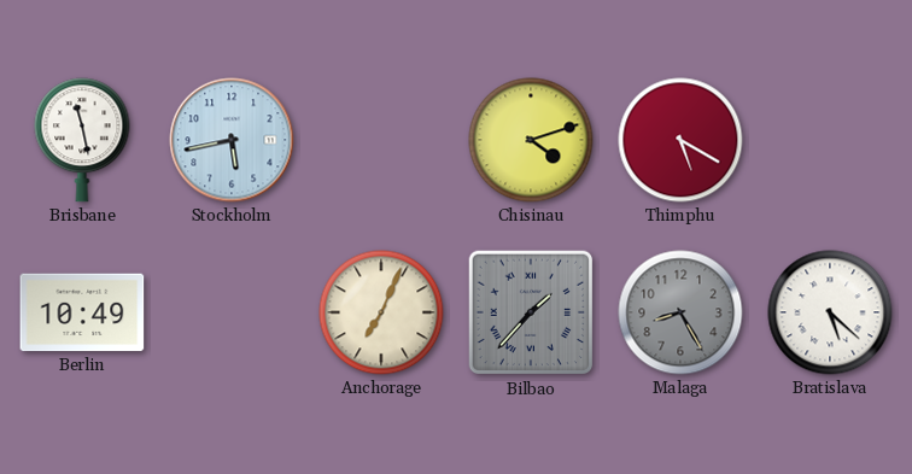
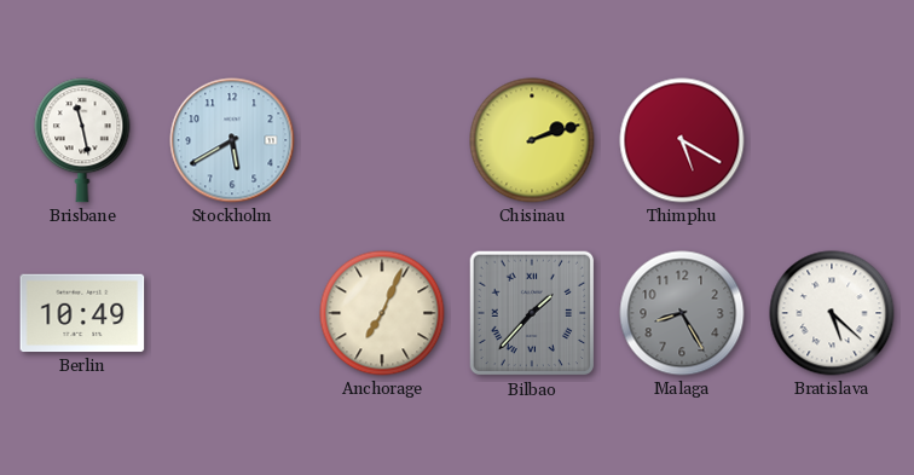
Stockholm: 5:43 -> 5:40
Chisinau: 4:12 -> 2:12
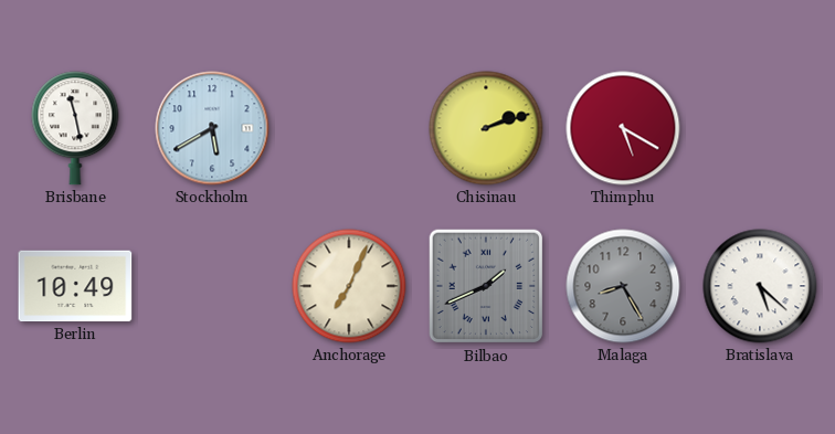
Bilbao: 1:37 -> 1:41
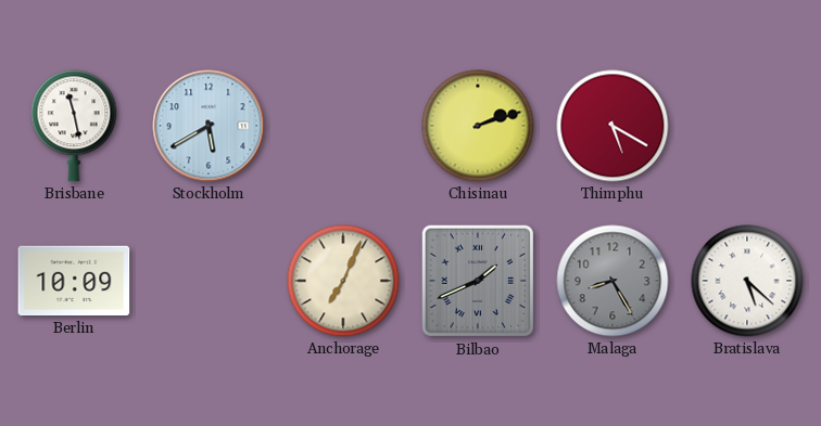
Berlin: 10:49 -> 10:09
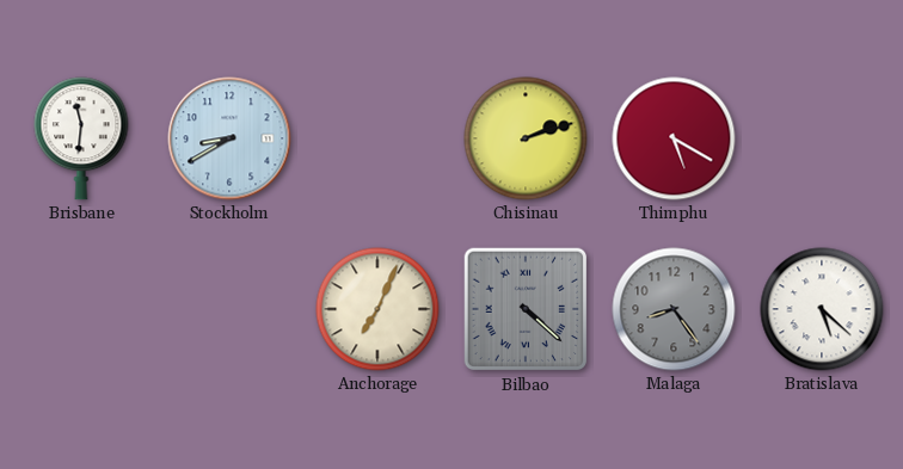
Brisbane: 11:28 -> 11:31
Stockholm: 5:40 -> 8:40
Berlin: 10:09 -> none
Bilbao: 1:41 -> 4:22
Malaga: 8:25 -> 8:24
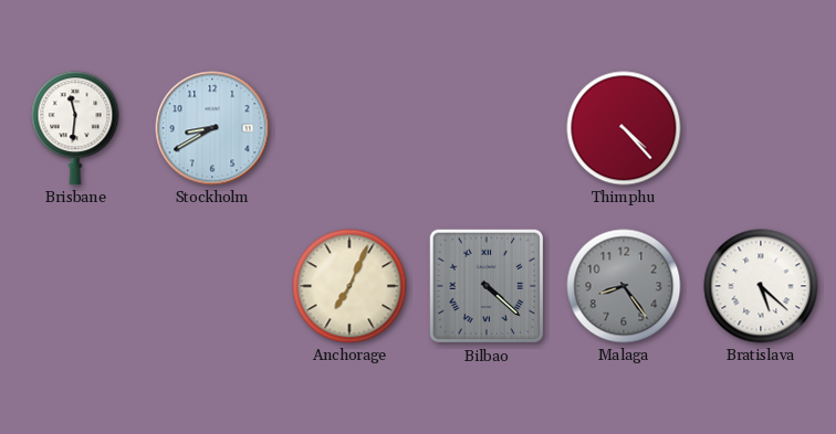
Chisinau: 2:12 -> none
Thimphu: 5:20 -> 4:23
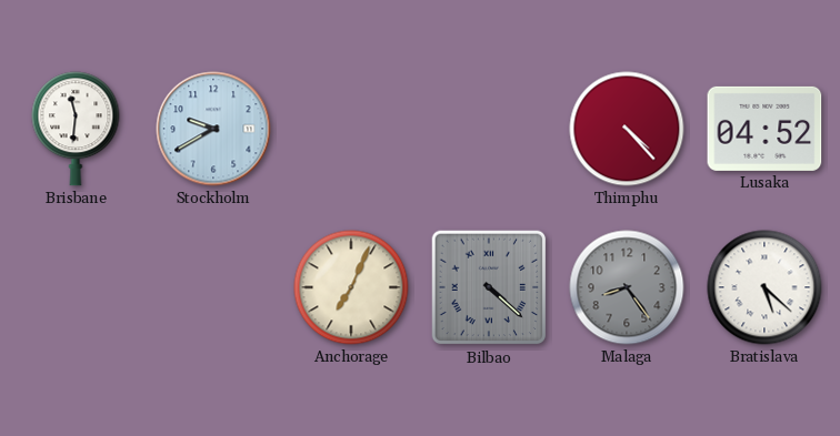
Stockholm: 8:40 -> 9:40
Lusaka: none -> 04:52
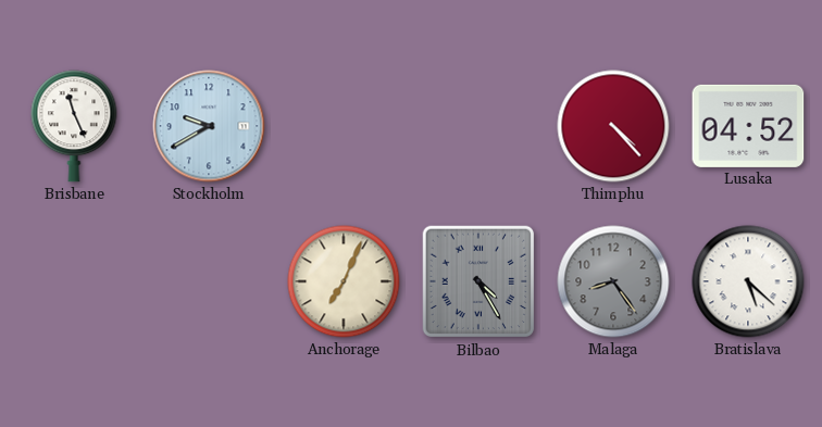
Brisbane: 11:31 -> 11:26
Bilbao: 4:22 -> 4:25
